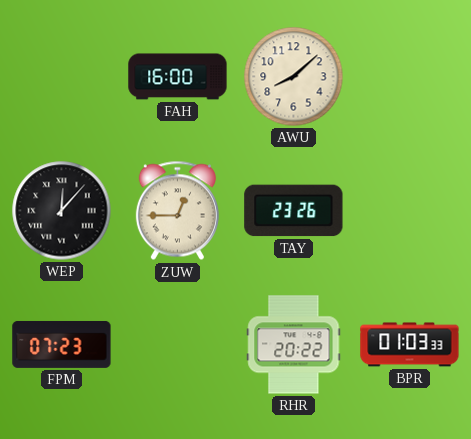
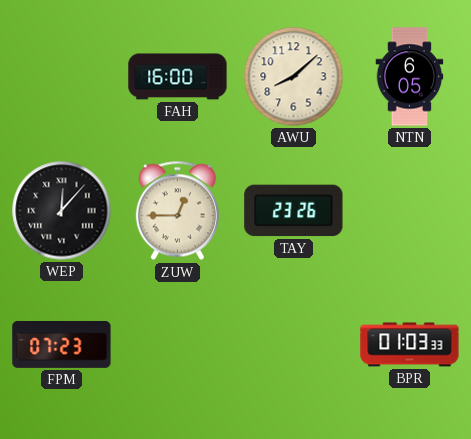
NTN: none -> 6:05
RHR: 20:22 -> none
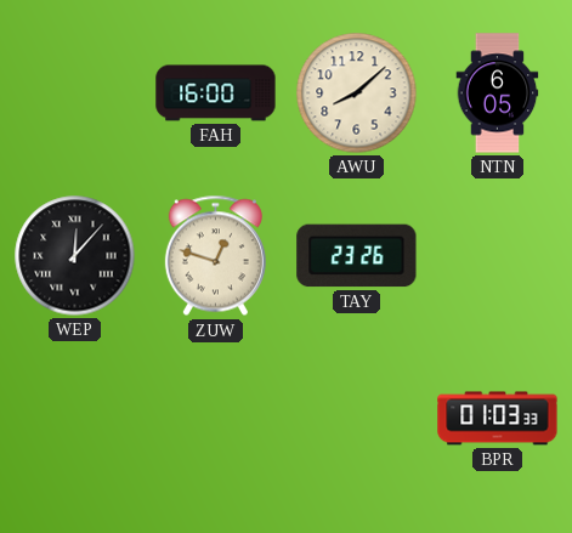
ZUW: 12:45 -> 12:48
FPM: 07:23 -> none
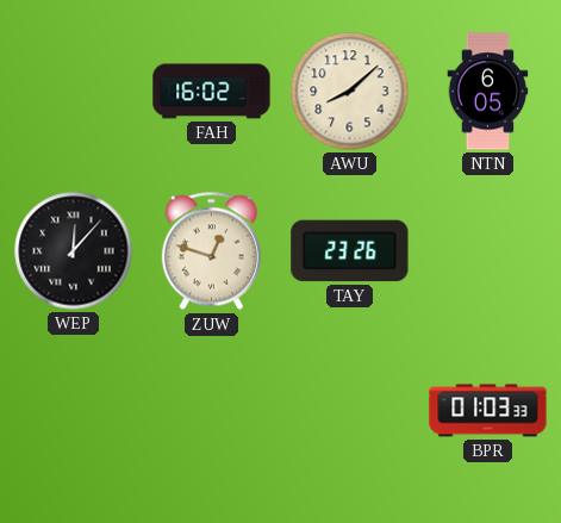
FAH: 16:00 -> 16:02
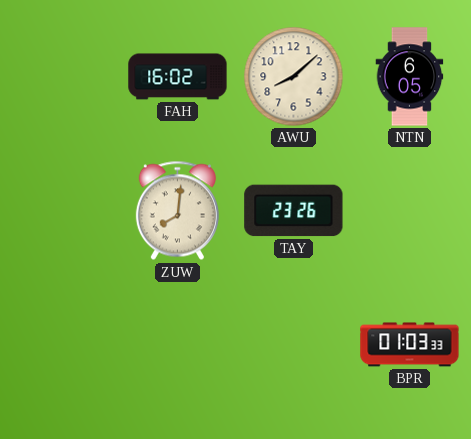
WEP: 12:07 -> none
ZUW: 12:48 -> 8:01
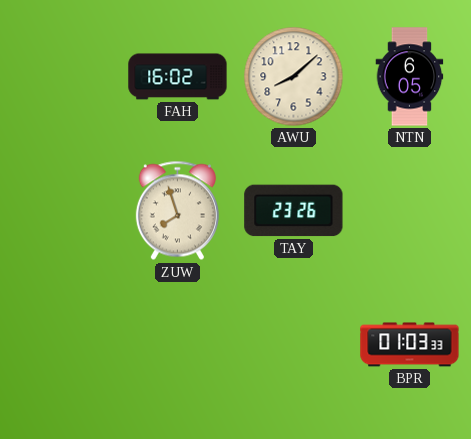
ZUW: 8:01 -> 7:57
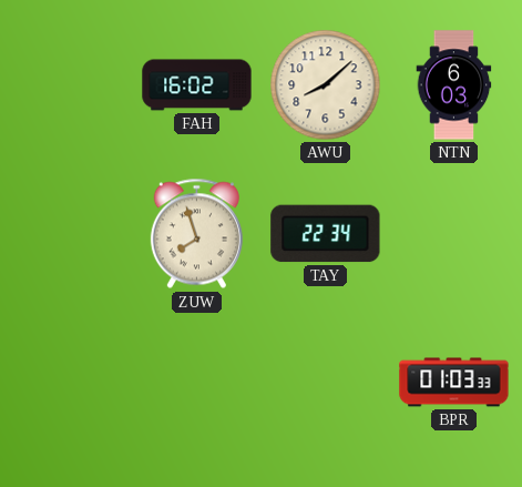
NTN: 6:05 -> 6:03
TAY: 23:26 -> 22:34
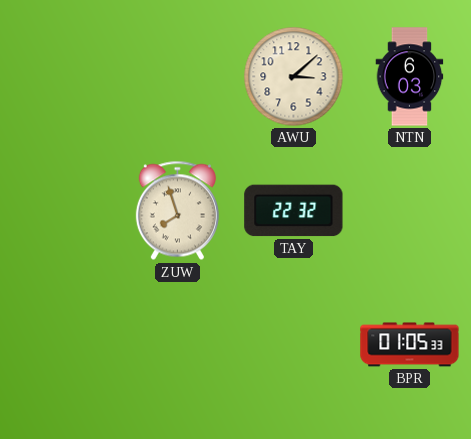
FAH: 16:02 -> none
AWU: 8:08 -> 3:08
TAY: 22:34 -> 22:32
BPR: 01:03 -> 01:05
